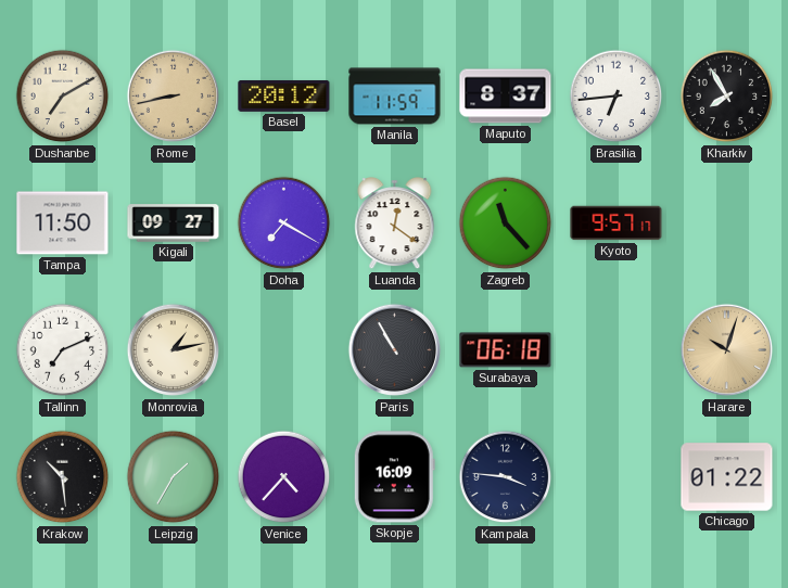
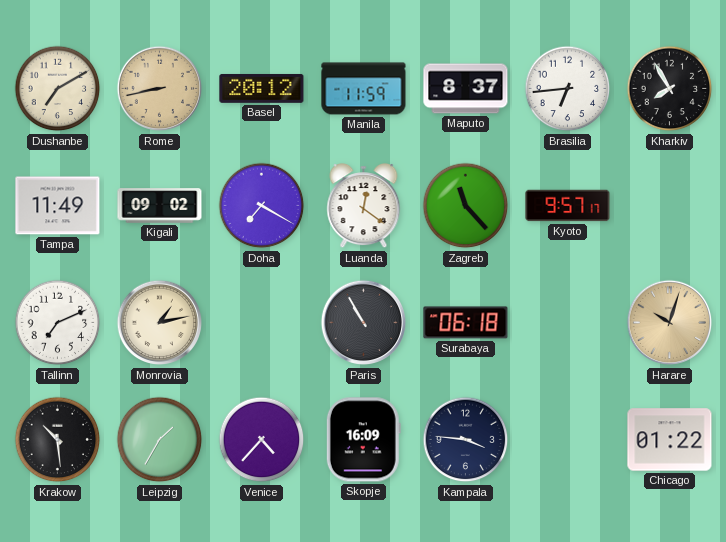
Tampa: 11:50 -> 11:49
Kigali: 09:27 -> 09:02
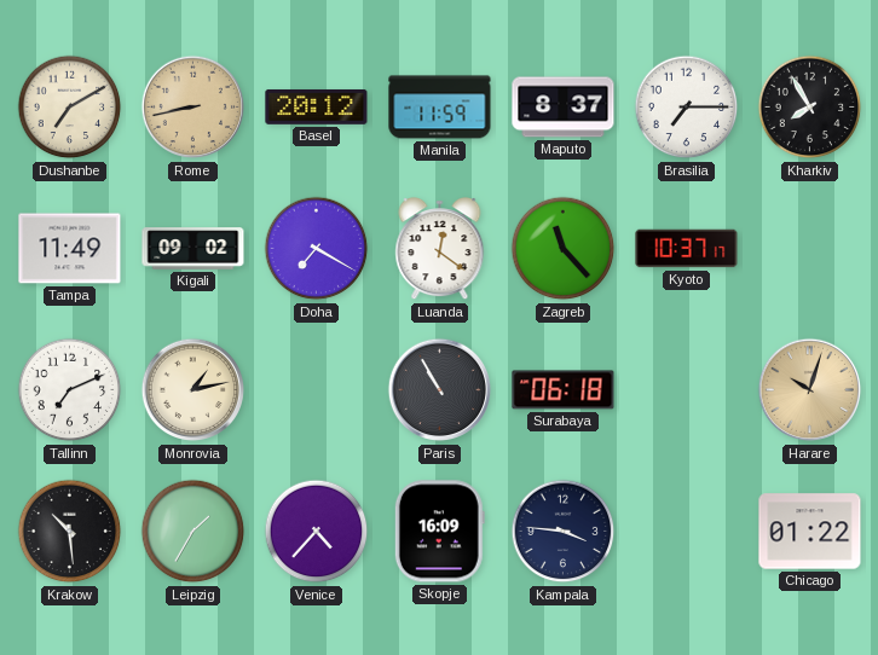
Brasilia: 6:44 -> 7:15
Kyoto: 9:57 -> 10:37
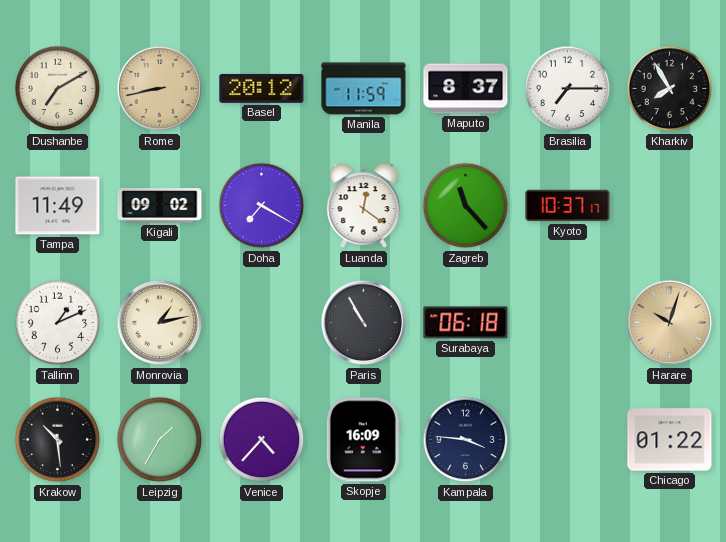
Tallinn: 7:11 -> 1:11
